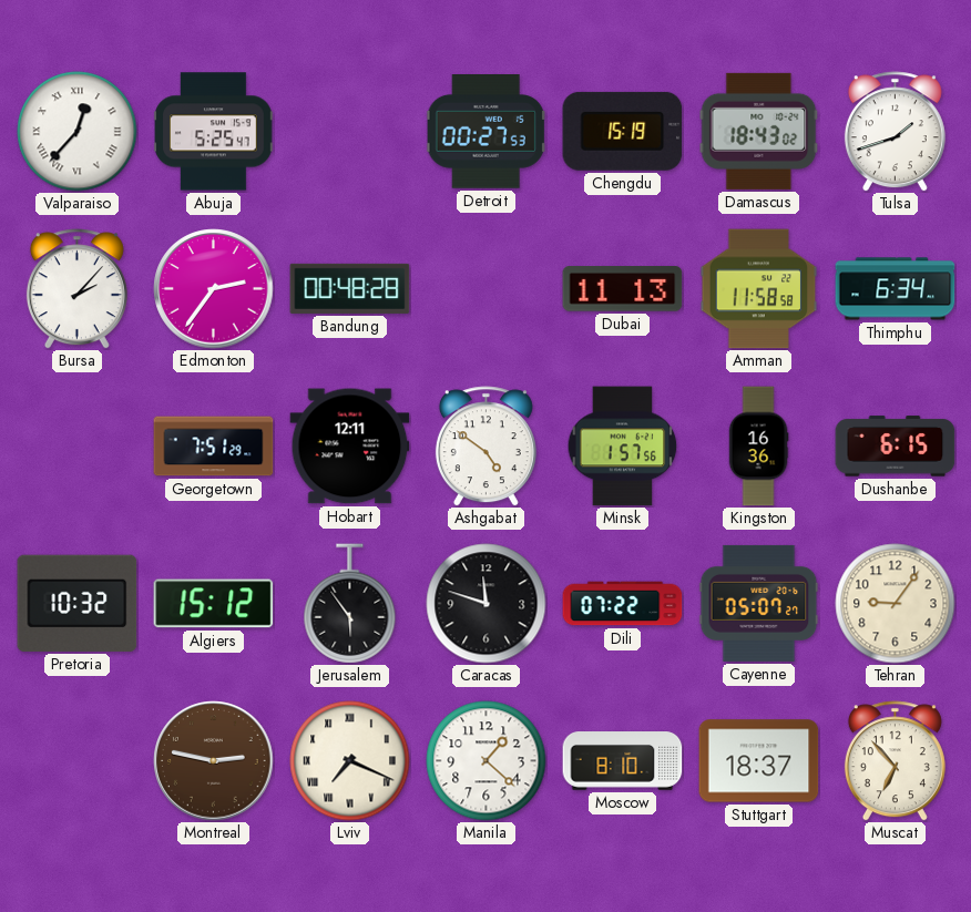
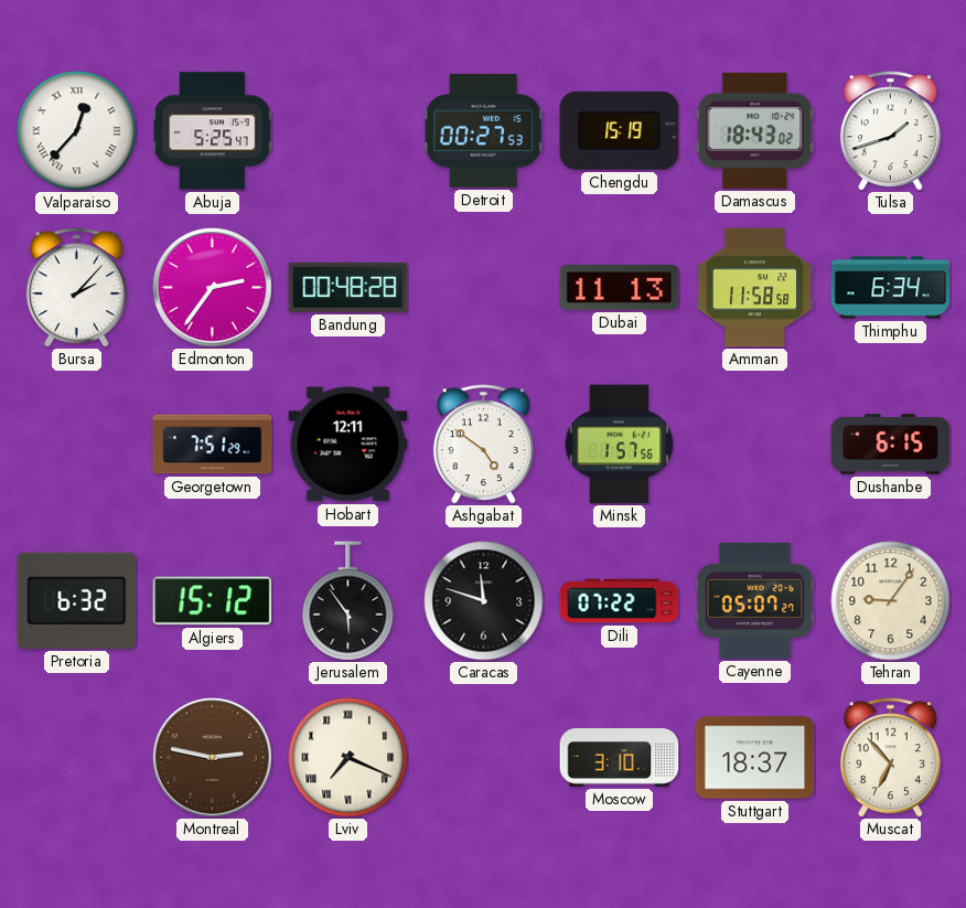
Kingston: 16:36 -> none
Pretoria: 10:32 -> 6:32
Manila: 1:22 -> none
Moscow: 8:10 -> 3:10
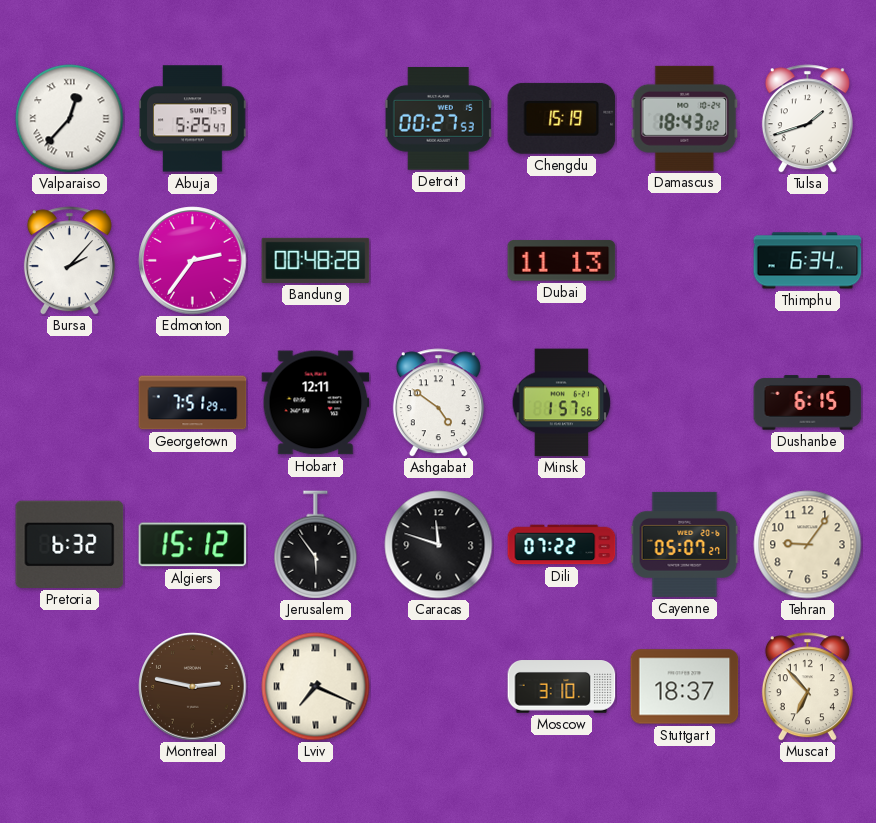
Amman: 11:58 -> none
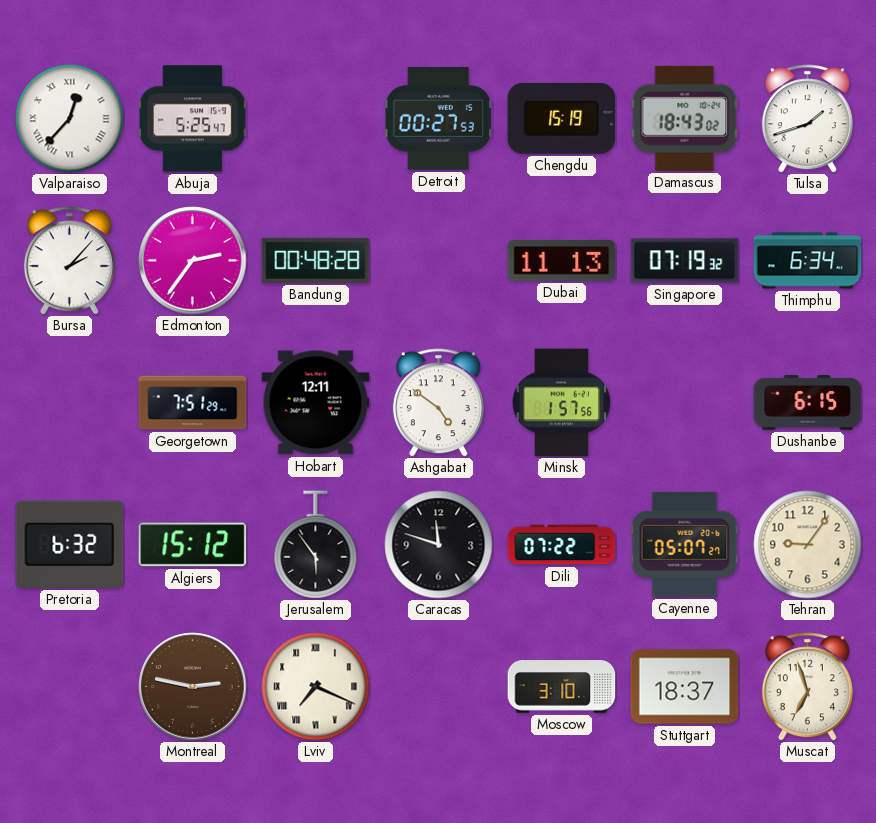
Singapore: none -> 07:19
Muscat: 6:53 -> 6:57
